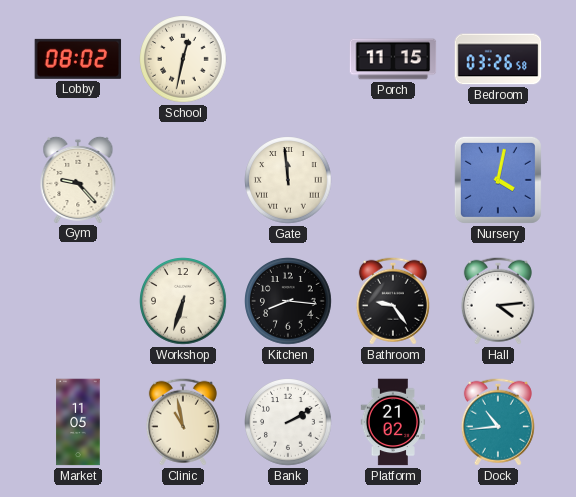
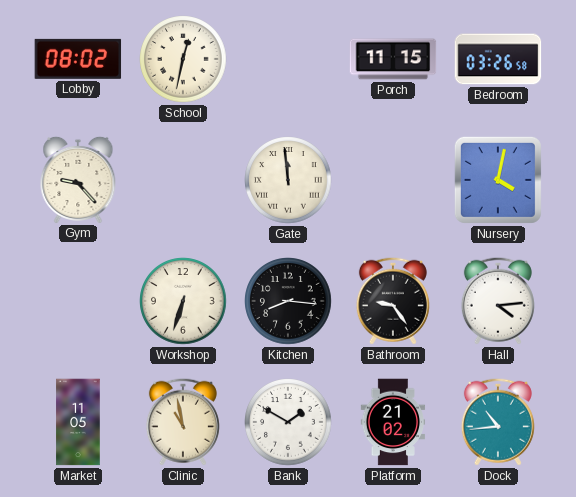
Bank: 2:10 -> 1:50
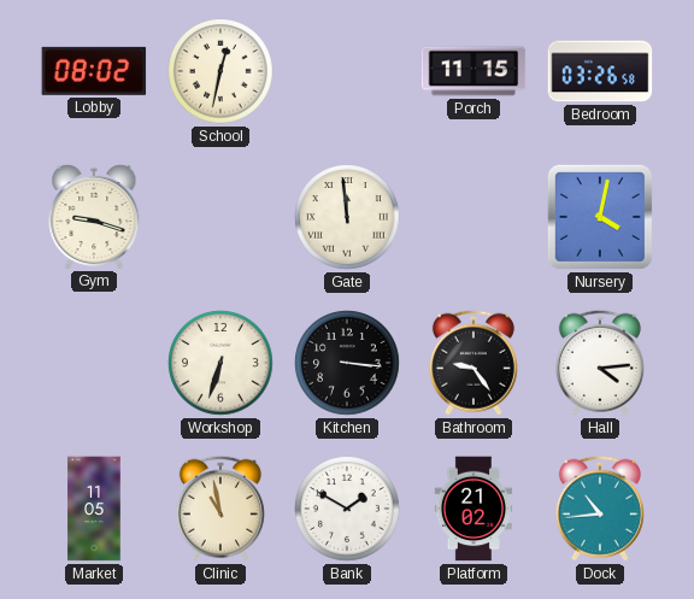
Gym: 9:23 -> 9:18
Kitchen: 8:16 -> 3:16
